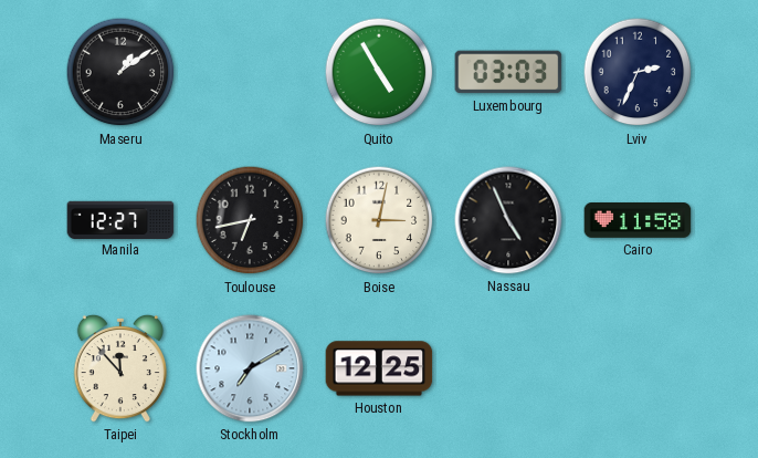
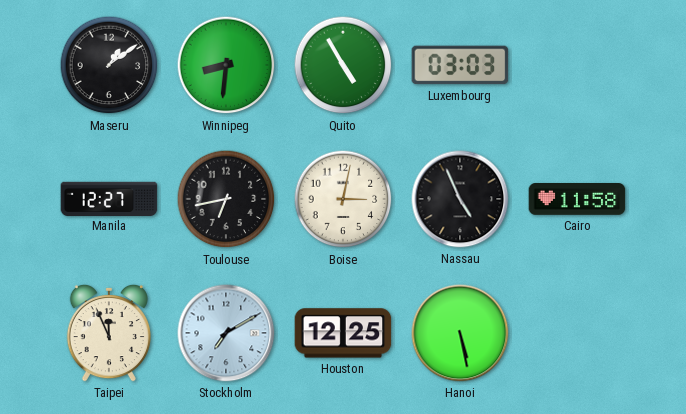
Winnipeg: none -> 8:31
Lviv: 2:34 -> none
Taipei: 11:53 -> 11:56
Hanoi: none -> 5:28
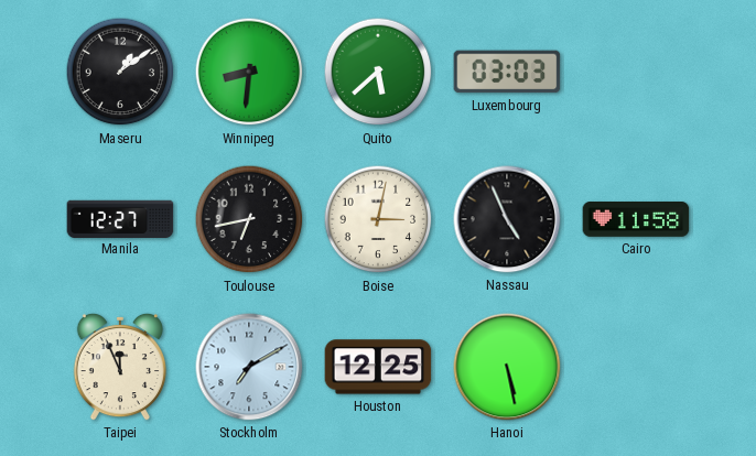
Quito: 4:55 -> 5:38
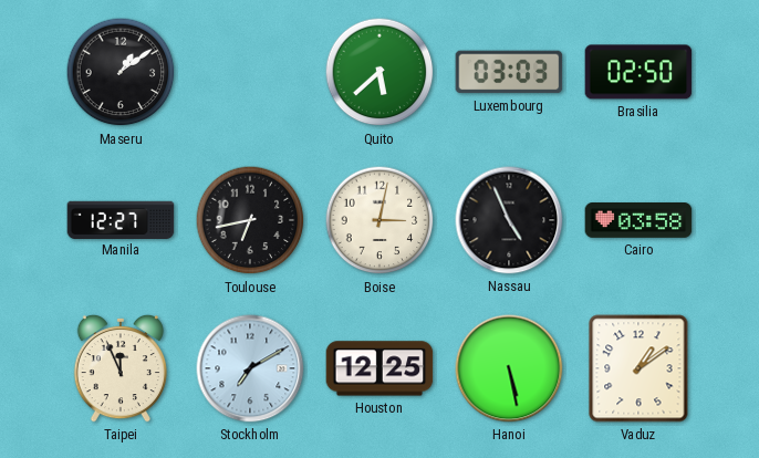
Winnipeg: 8:31 -> none
Brasilia: none -> 02:50
Cairo: 11:58 -> 03:58
Vaduz: none -> 1:09
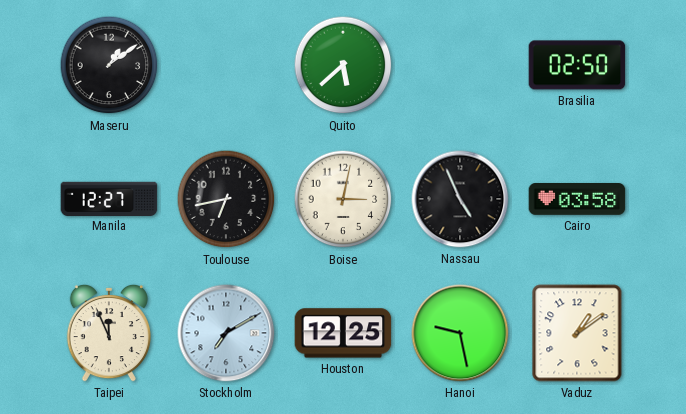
Luxembourg: 03:03 -> none
Hanoi: 5:28 -> 9:28
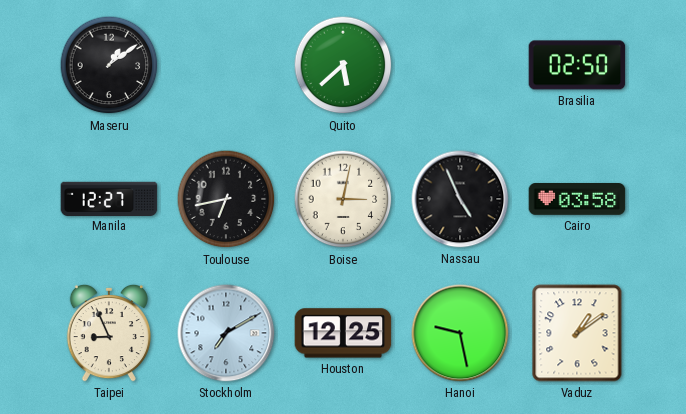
Taipei: 11:56 -> 8:56
